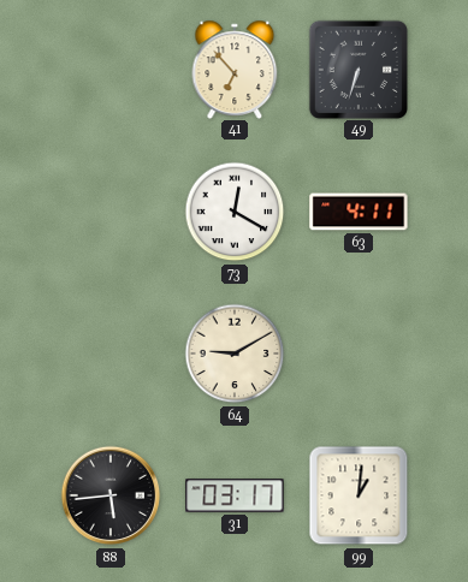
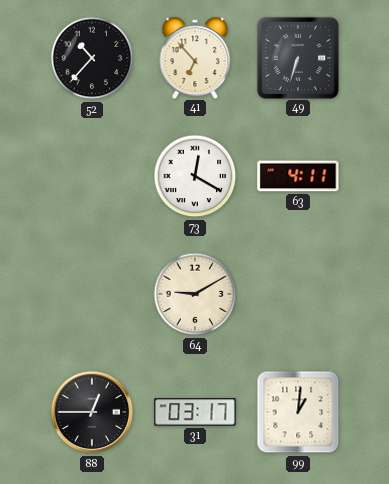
52: none -> 10:37
88: 5:44 -> 12:45
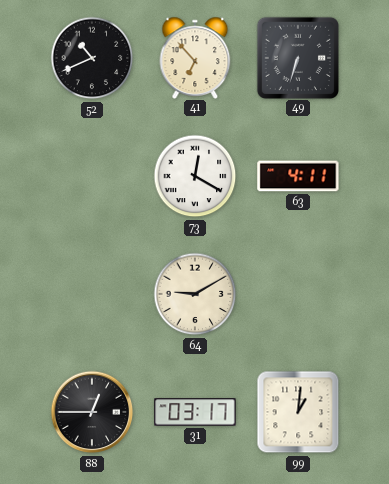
52: 10:37 -> 10:41
